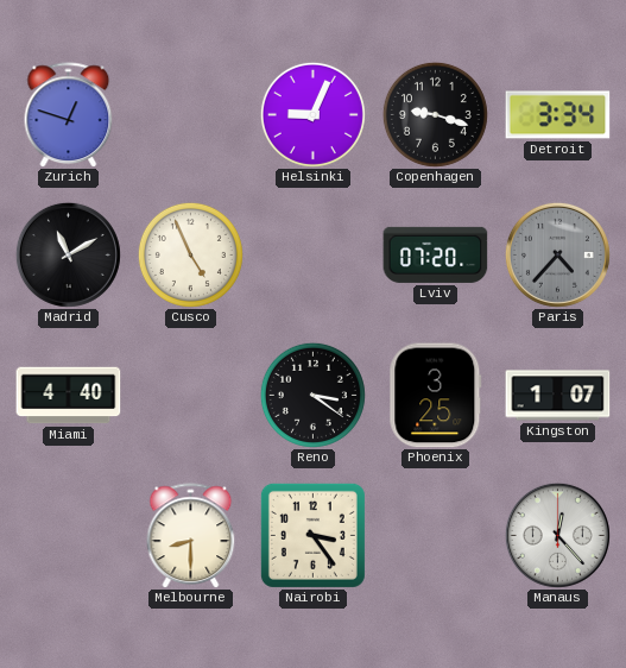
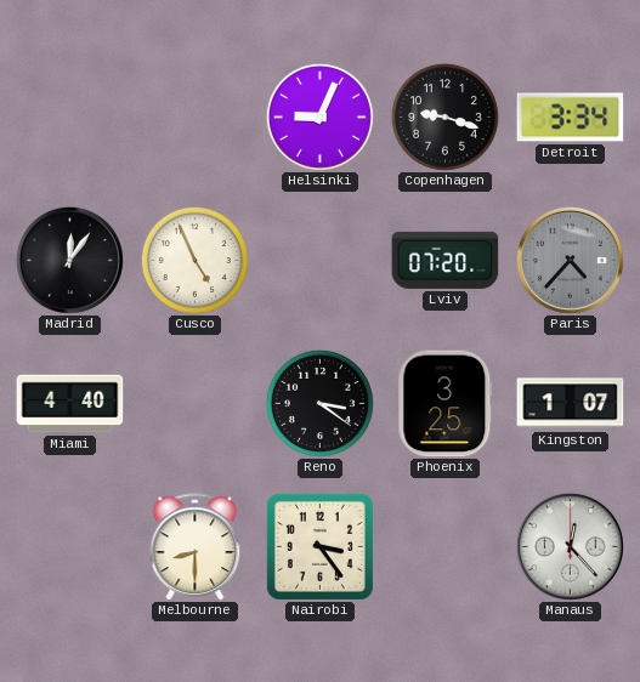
Zurich: 12:48 -> none
Madrid: 11:10 -> 12:06
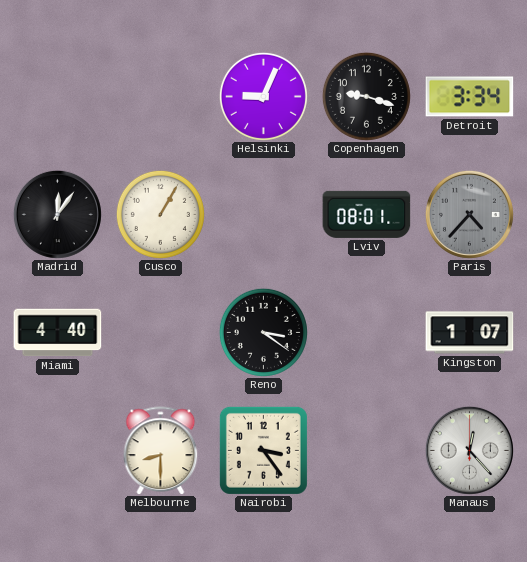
Cusco: 4:56 -> 1:05
Lviv: 07:20 -> 08:01
Phoenix: 3:25 -> none
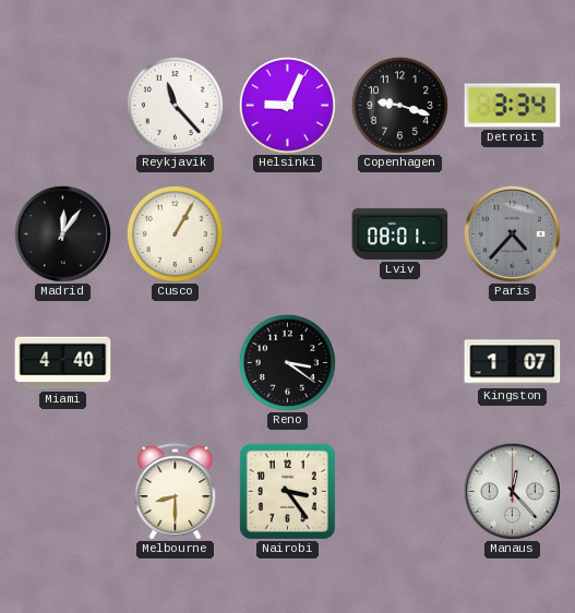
Reykjavik: none -> 11:23
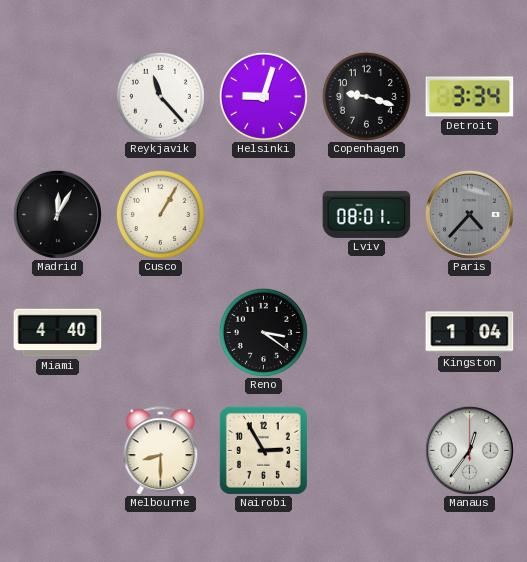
Helsinki: 9:04 -> 9:03
Madrid: 12:06 -> 12:05
Kingston: 1:07 -> 1:04
Nairobi: 3:24 -> 2:55
Manaus: 12:23 -> 12:36
